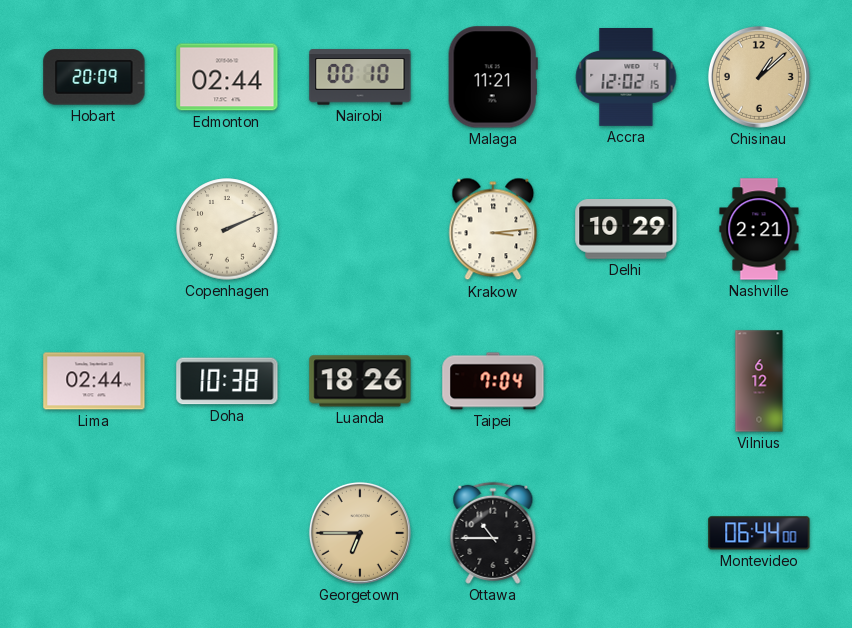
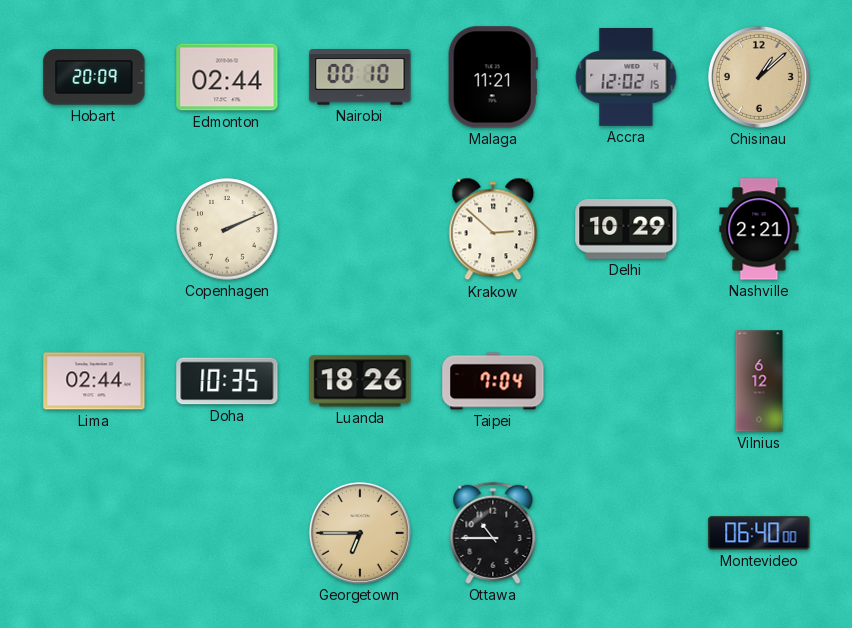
Krakow: 3:14 -> 2:52
Doha: 10:38 -> 10:35
Montevideo: 06:44 -> 06:40
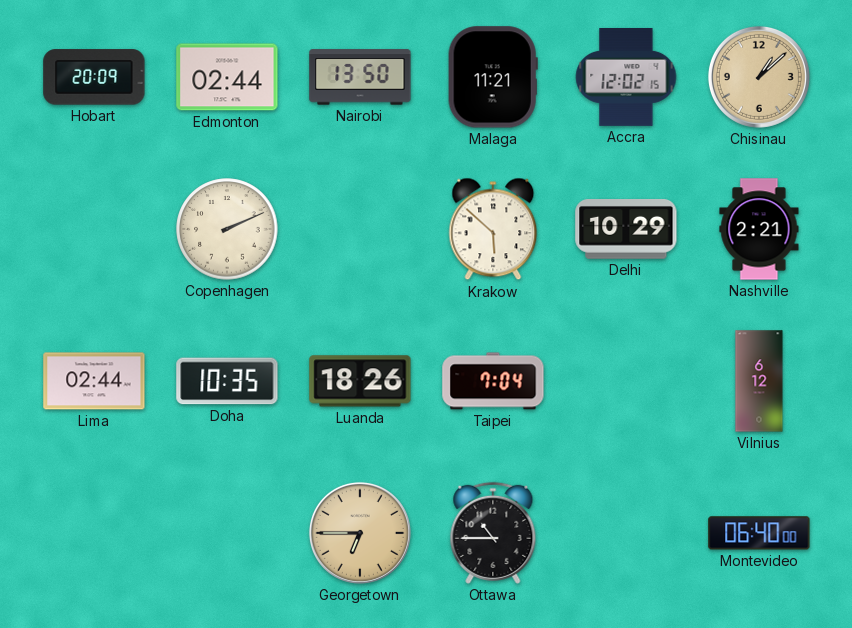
Nairobi: 00:10 -> 13:50
Krakow: 2:52 -> 5:52
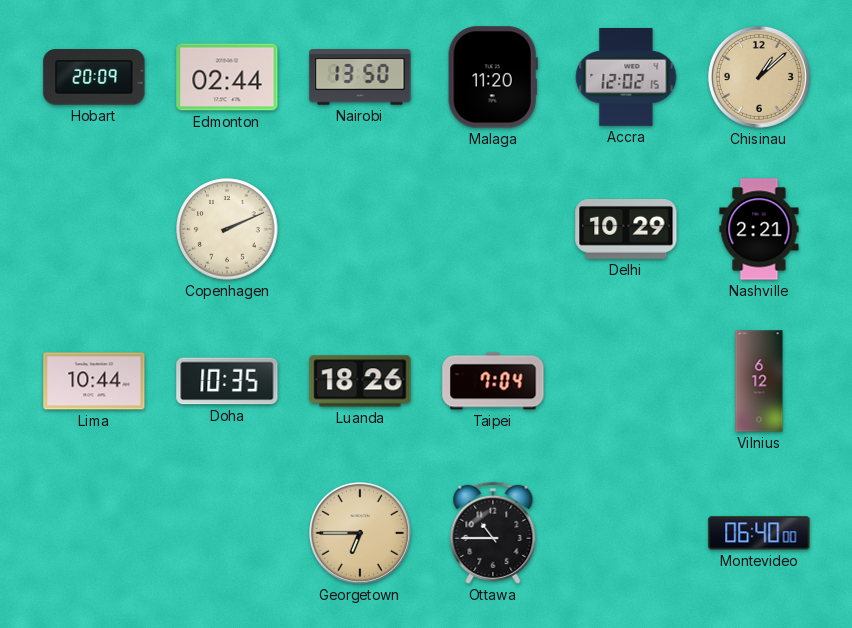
Malaga: 11:21 -> 11:20
Krakow: 5:52 -> none
Lima: 02:44 -> 10:44
